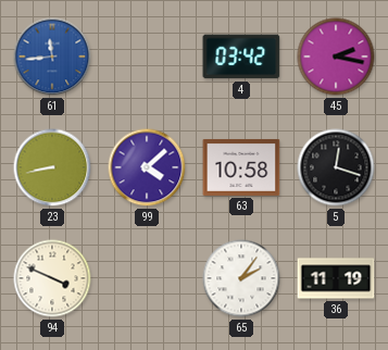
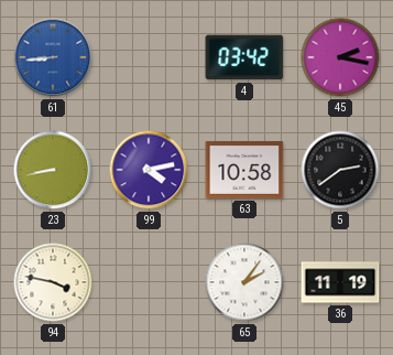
61: 11:44 -> 8:44
99: 4:08 -> 4:13
5: 12:18 -> 2:39
94: 3:49 -> 3:47
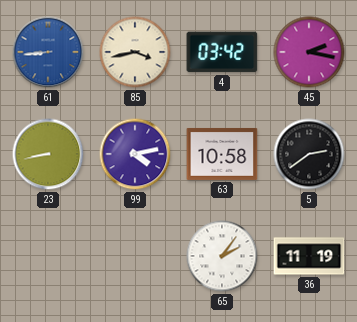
85: none -> 3:43
94: 3:47 -> none
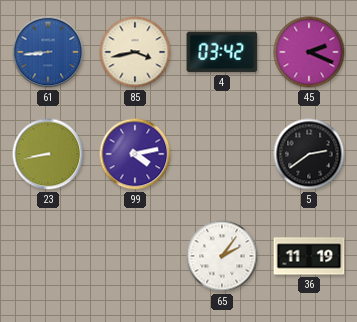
45: 2:17 -> 2:19
63: 10:58 -> none
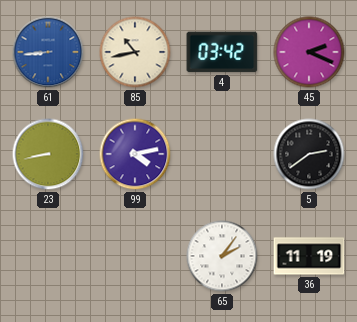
85: 3:43 -> 10:43
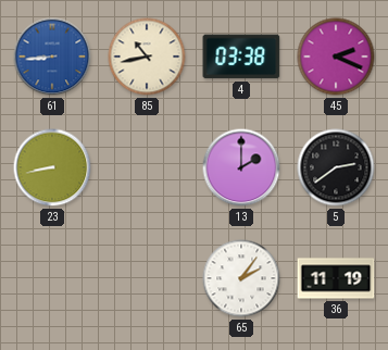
4: 03:42 -> 03:38
99: 4:13 -> none
13: none -> 2:00
